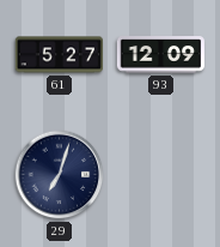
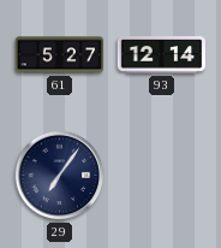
93: 12:09 -> 12:14
29: 7:03 -> 7:06
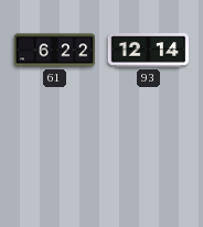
61: 5:27 -> 6:22
29: 7:06 -> none
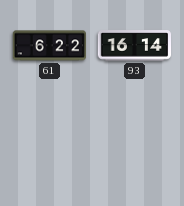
93: 12:14 -> 16:14
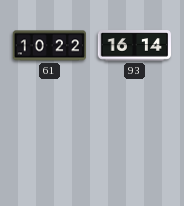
61: 6:22 -> 10:22
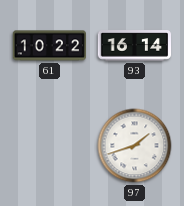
97: none -> 1:42
